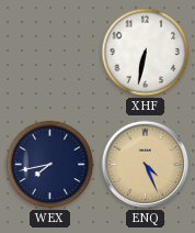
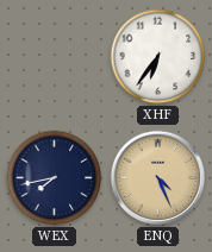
XHF: 6:32 -> 6:36
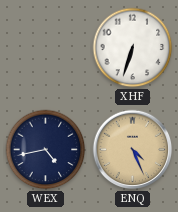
XHF: 6:36 -> 6:33
WEX: 7:43 -> 4:43
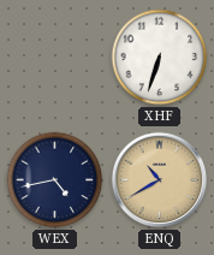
ENQ: 4:26 -> 10:40
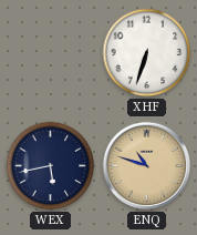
WEX: 4:43 -> 5:43
ENQ: 10:40 -> 10:48
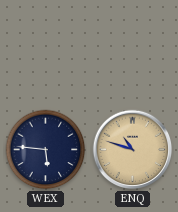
XHF: 6:33 -> none
WEX: 5:43 -> 5:46
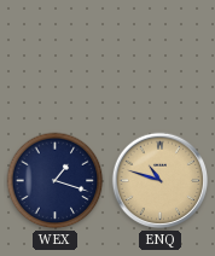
WEX: 5:46 -> 1:18
